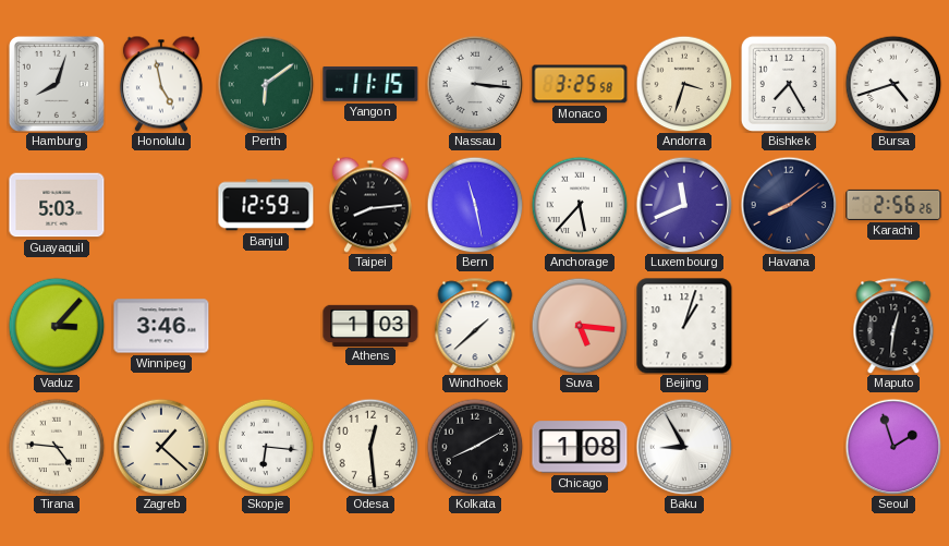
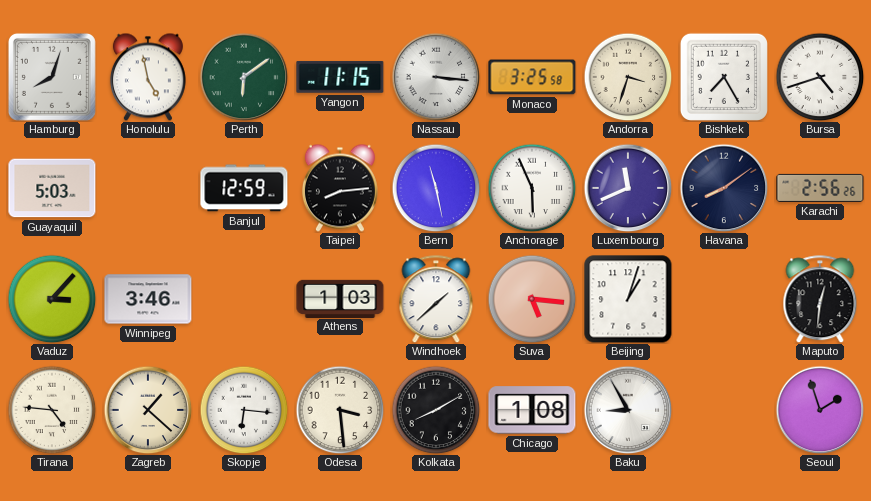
Anchorage: 5:37 -> 5:56
Odesa: 12:29 -> 3:29
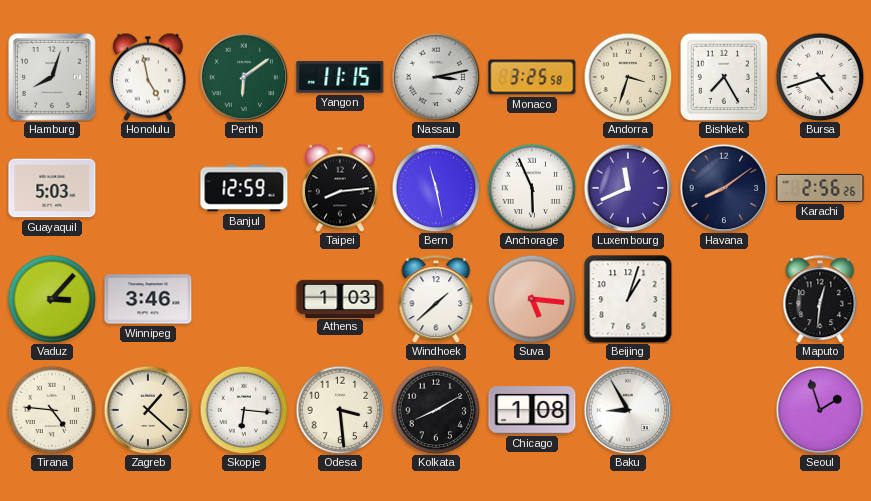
Nassau: 3:16 -> 3:13
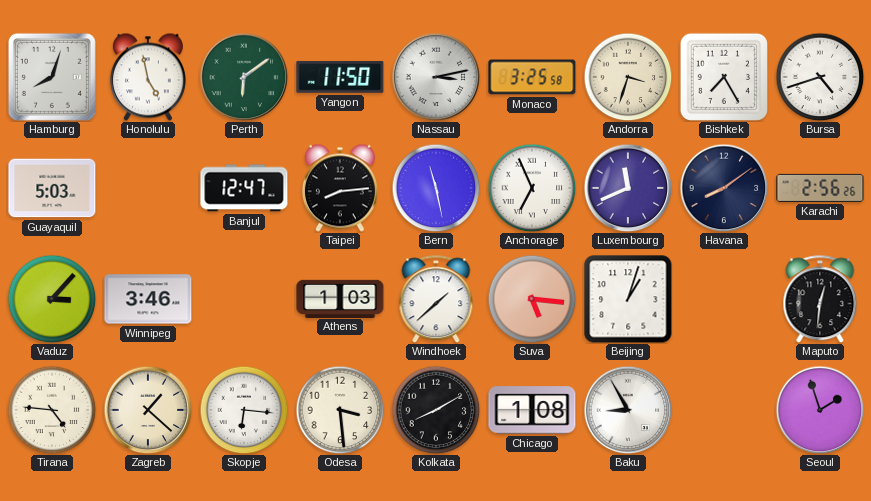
Yangon: 11:15 -> 11:50
Banjul: 12:59 -> 12:47
Anchorage: 5:56 -> 6:56
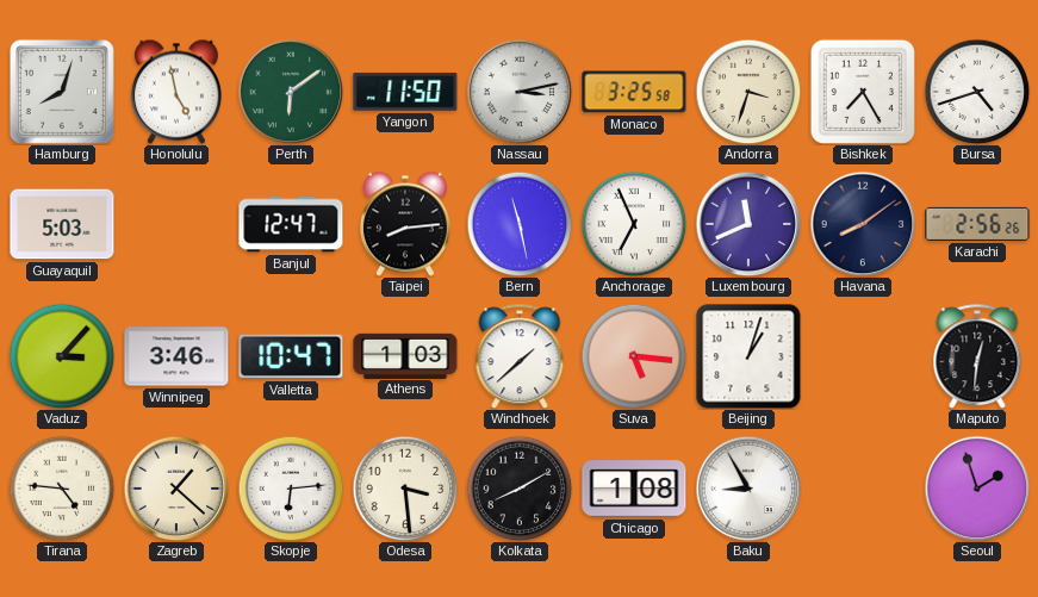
Valletta: none -> 10:47
Skopje: 6:16 -> 6:14
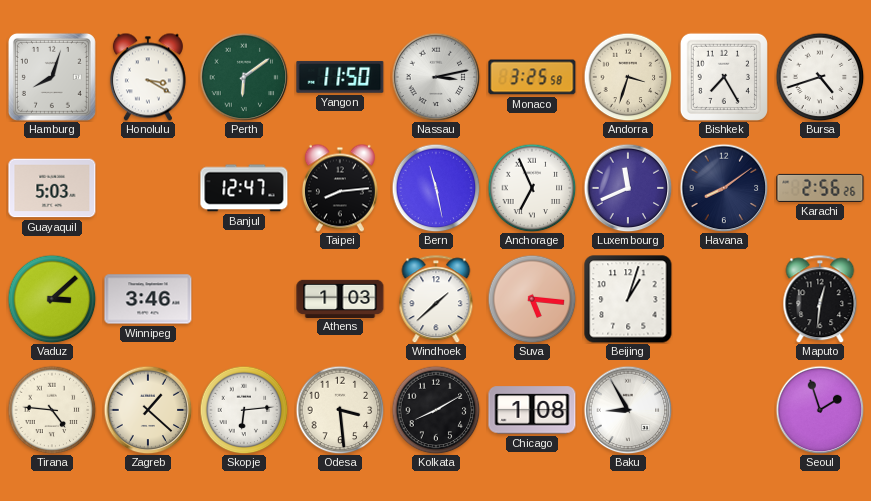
Honolulu: 4:58 -> 3:20
Vaduz: 3:07 -> 3:08
Valletta: 10:47 -> none
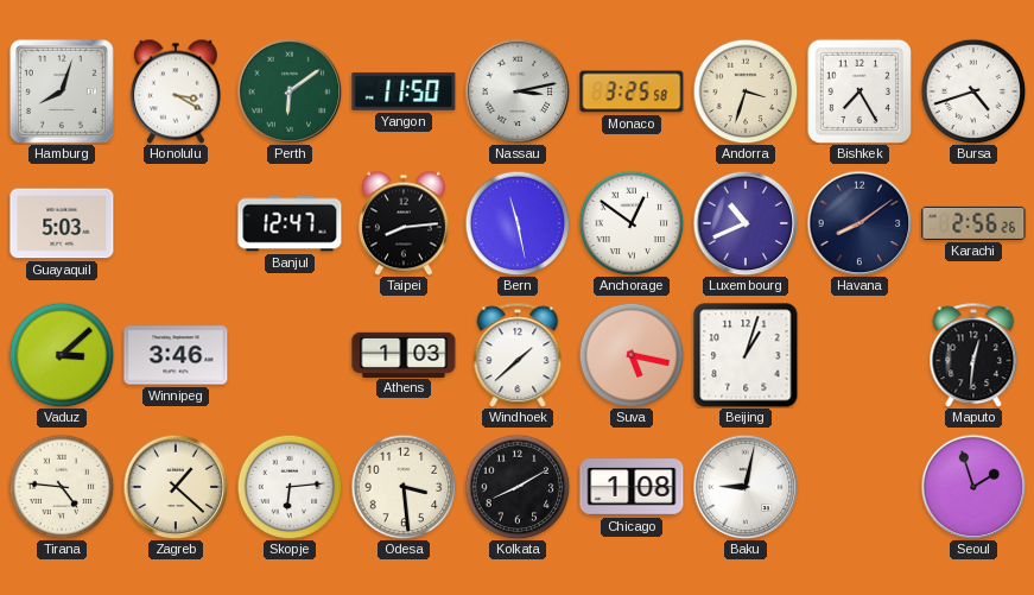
Anchorage: 6:56 -> 12:51
Luxembourg: 11:41 -> 10:41
Suva: 5:16 -> 5:17
Baku: 8:55 -> 9:02
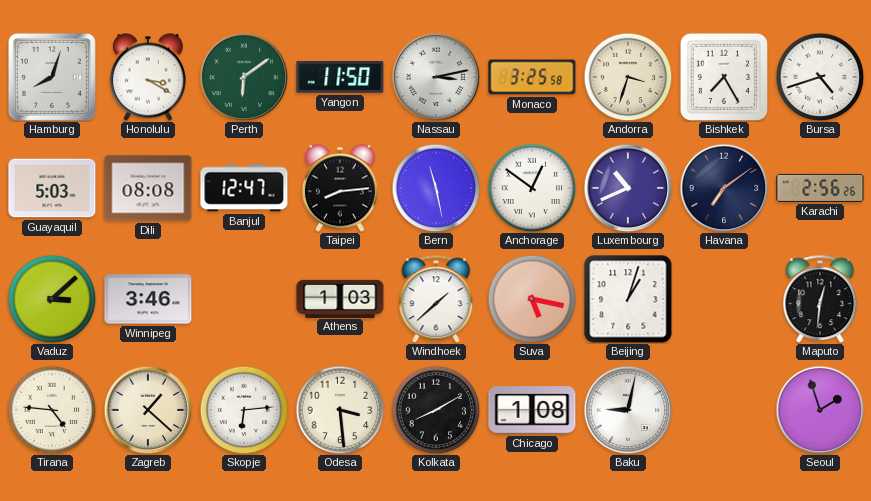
Dili: none -> 08:08
Havana: 8:09 -> 7:09
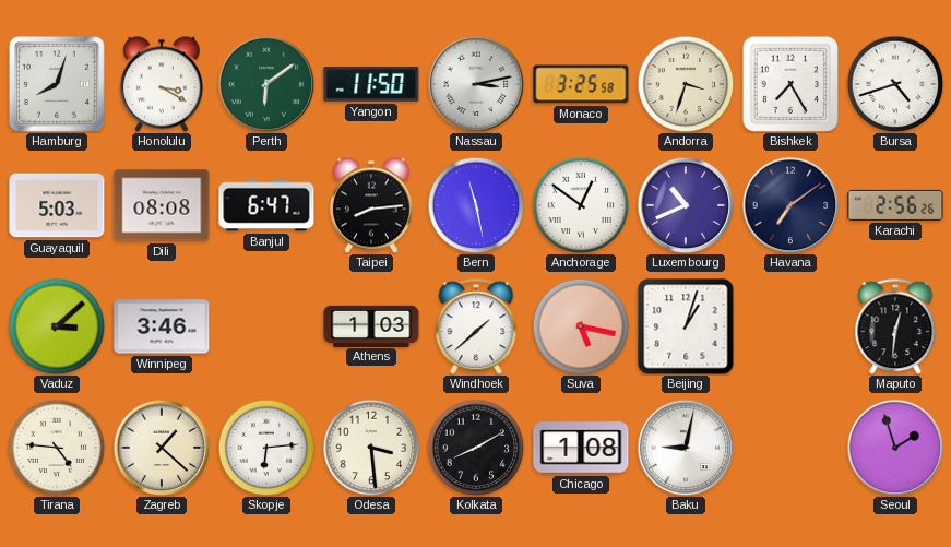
Banjul: 12:47 -> 6:47
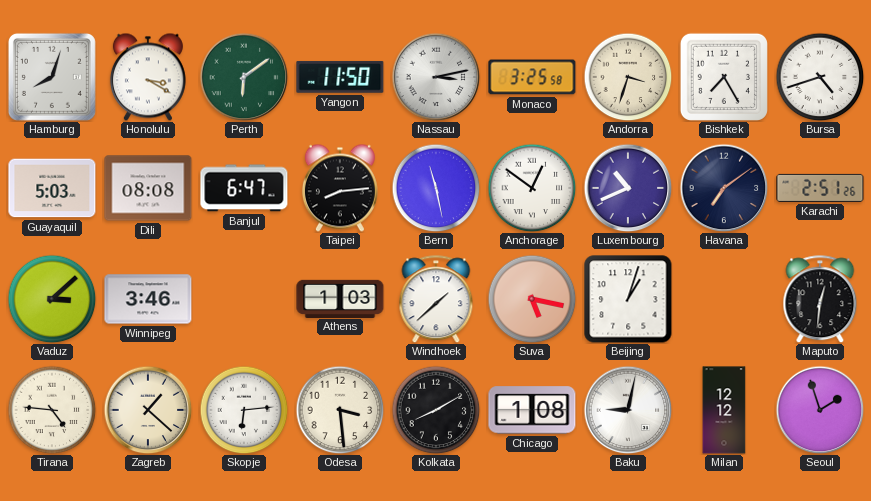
Karachi: 2:56 -> 2:51
Milan: none -> 12:12
